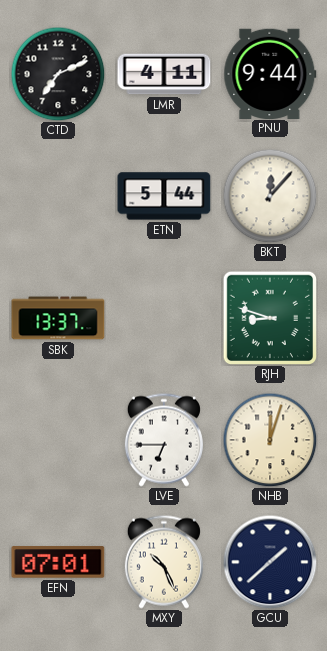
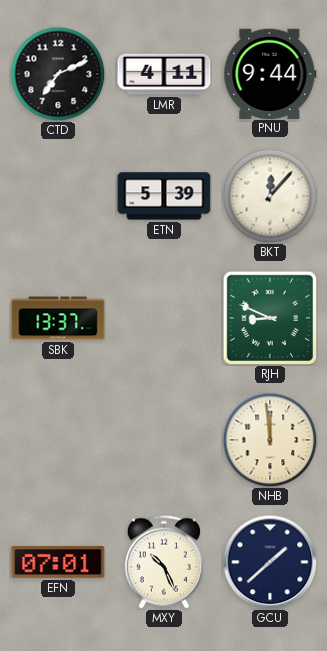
ETN: 5:44 -> 5:39
RJH: 8:48 -> 8:49
LVE: 6:45 -> none
NHB: 12:03 -> 11:59
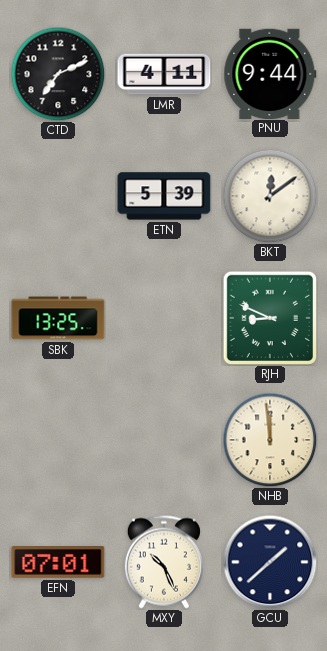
BKT: 12:07 -> 12:09
SBK: 13:37 -> 13:25
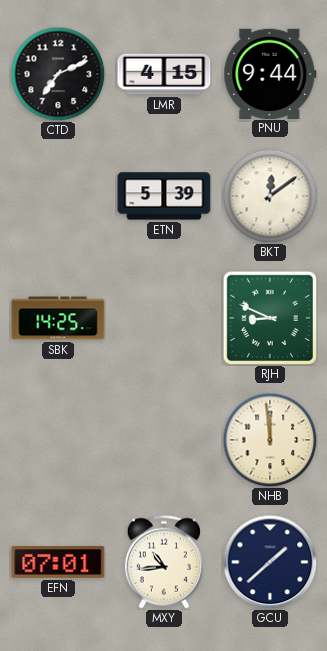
LMR: 4:11 -> 4:15
SBK: 13:25 -> 14:25
MXY: 10:26 -> 10:44
